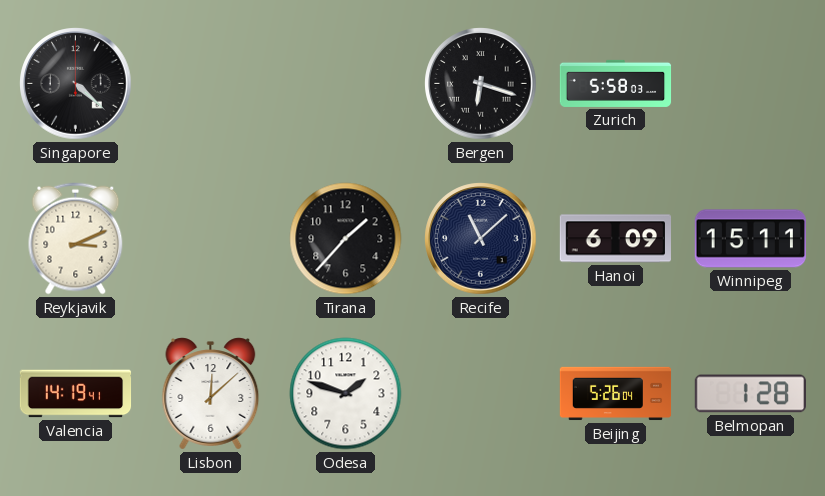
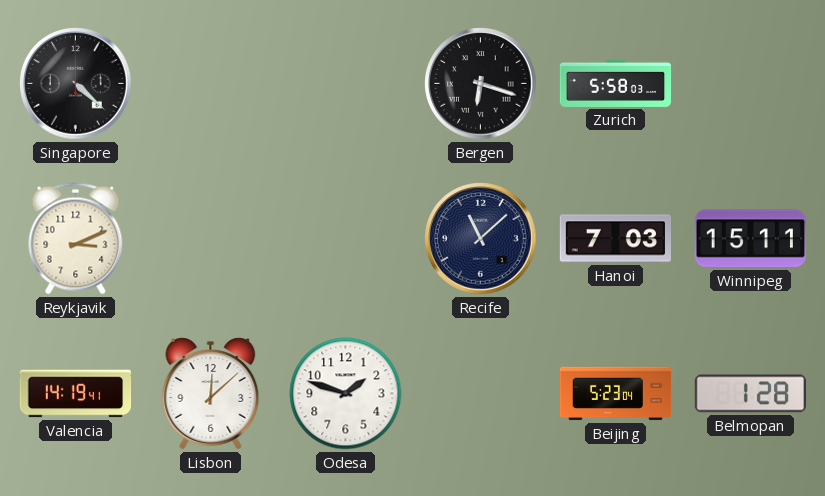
Tirana: 1:37 -> none
Hanoi: 6:09 -> 7:03
Beijing: 5:26 -> 5:23
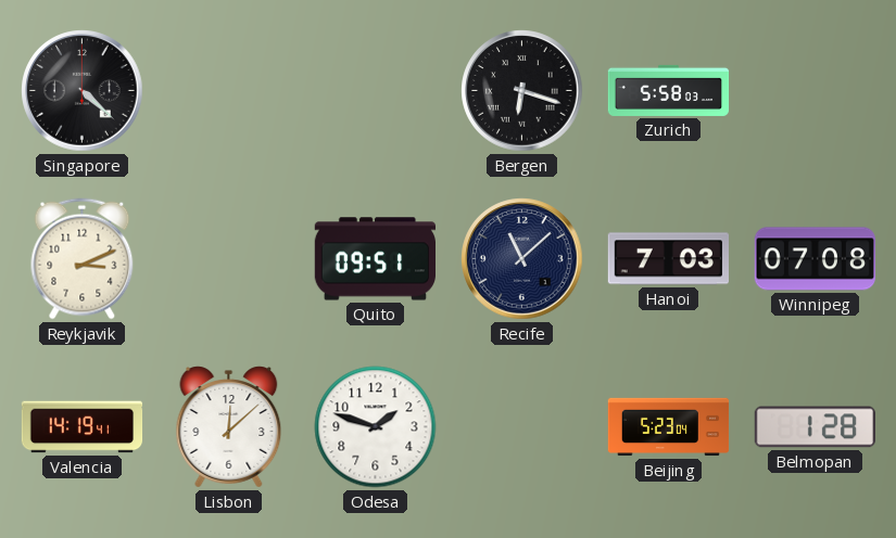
Quito: none -> 09:51
Winnipeg: 15:11 -> 07:08
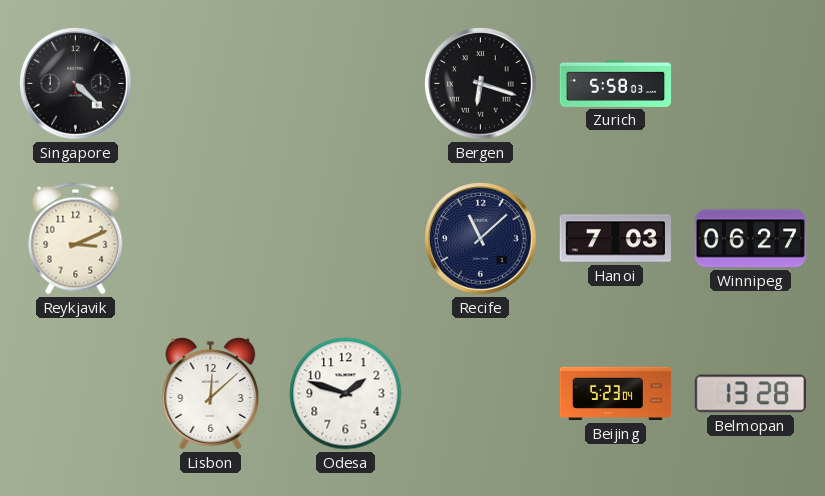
Quito: 09:51 -> none
Winnipeg: 07:08 -> 06:27
Valencia: 14:19 -> none
Belmopan: 1:28 -> 13:28
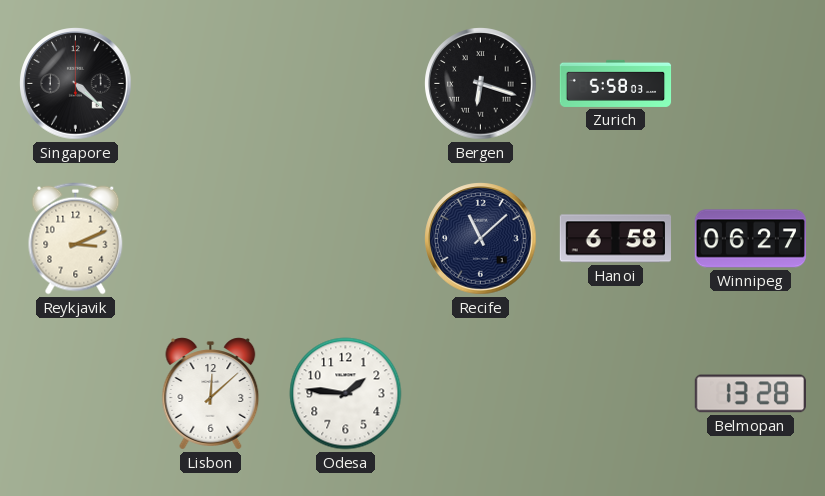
Hanoi: 7:03 -> 6:58
Odesa: 1:48 -> 1:46
Beijing: 5:23 -> none
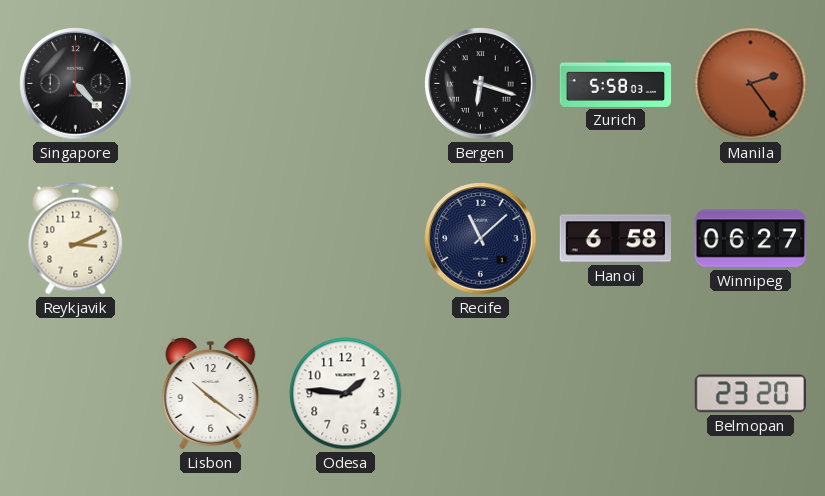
Singapore: 4:22 -> 4:23
Manila: none -> 2:24
Lisbon: 12:08 -> 10:21
Belmopan: 13:28 -> 23:20
